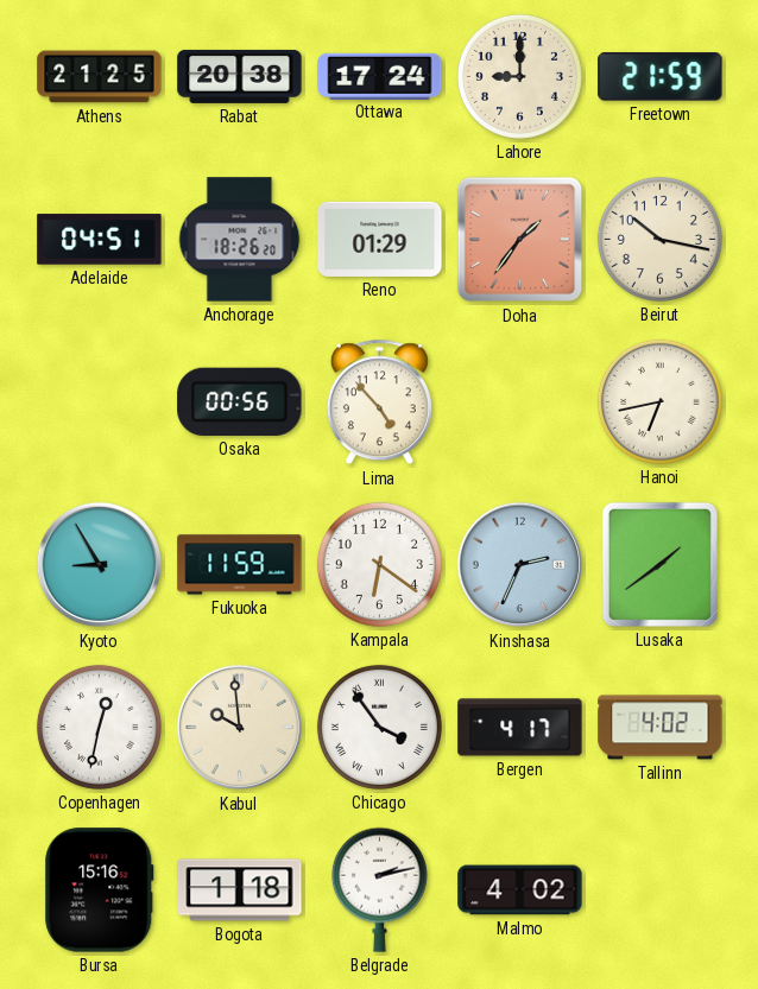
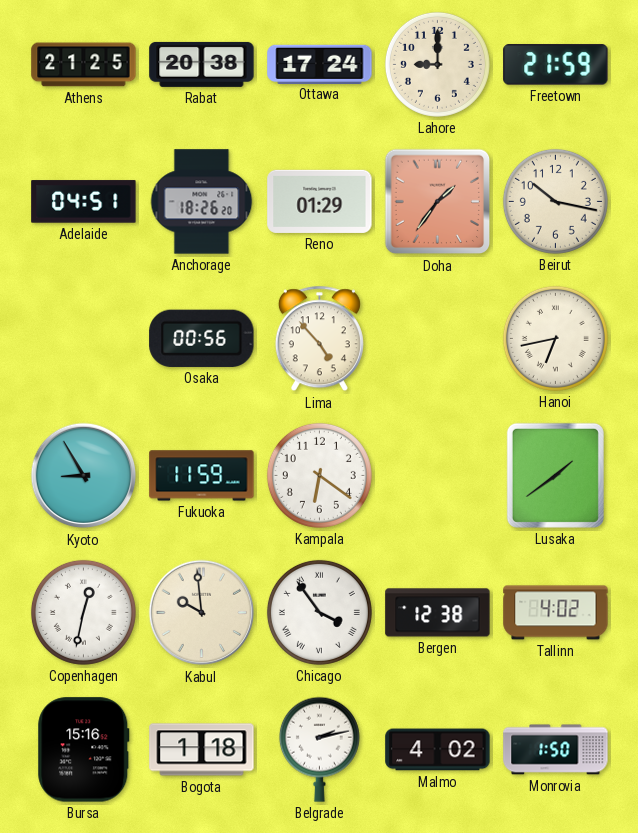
Kinshasa: 2:34 -> none
Bergen: 4:17 -> 12:38
Monrovia: none -> 1:50
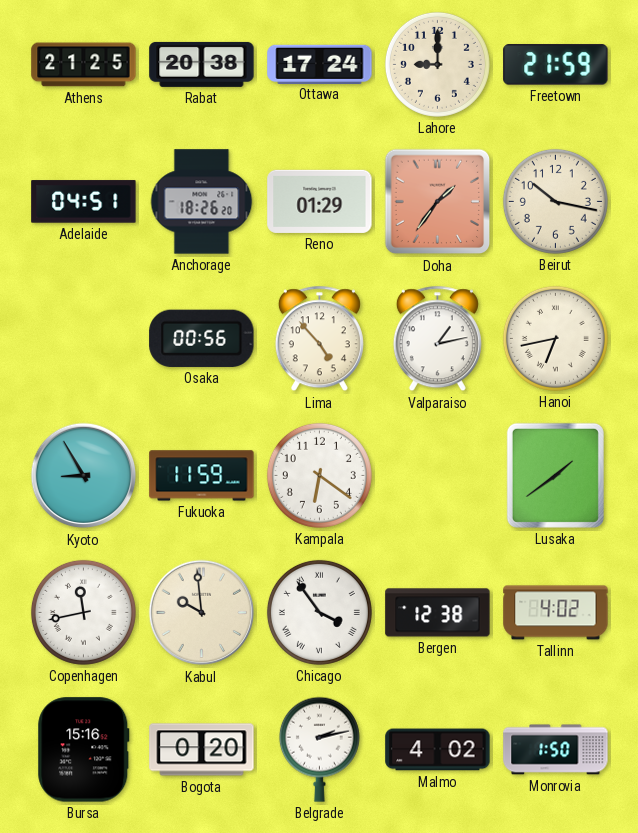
Valparaiso: none -> 1:13
Copenhagen: 12:32 -> 11:43
Bogota: 1:18 -> 0:20
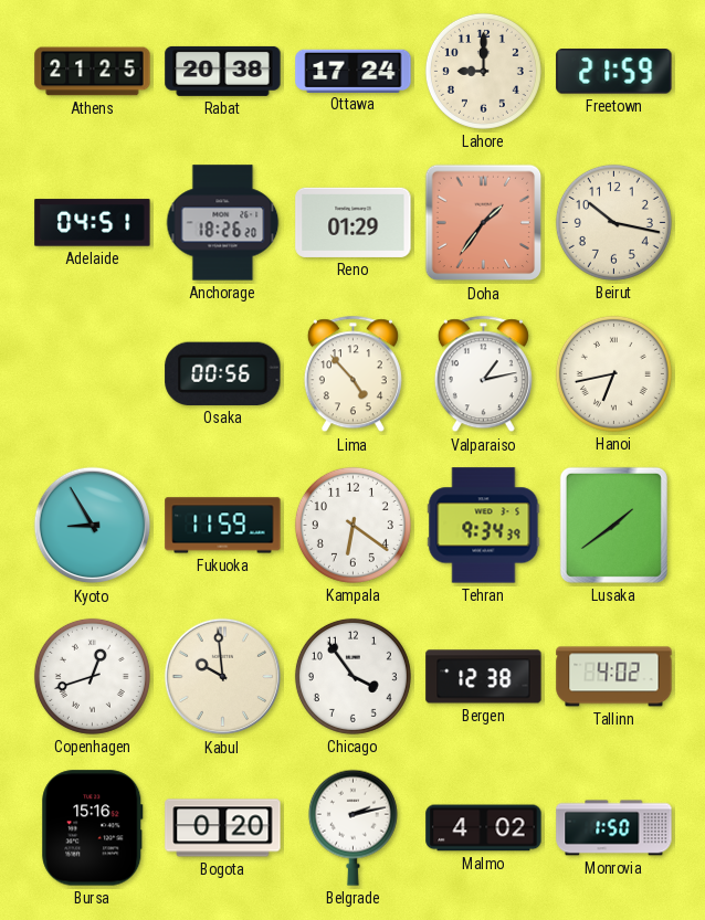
Tehran: none -> 9:34
Copenhagen: 11:43 -> 12:42
Chicago numerals: Roman -> Arabic
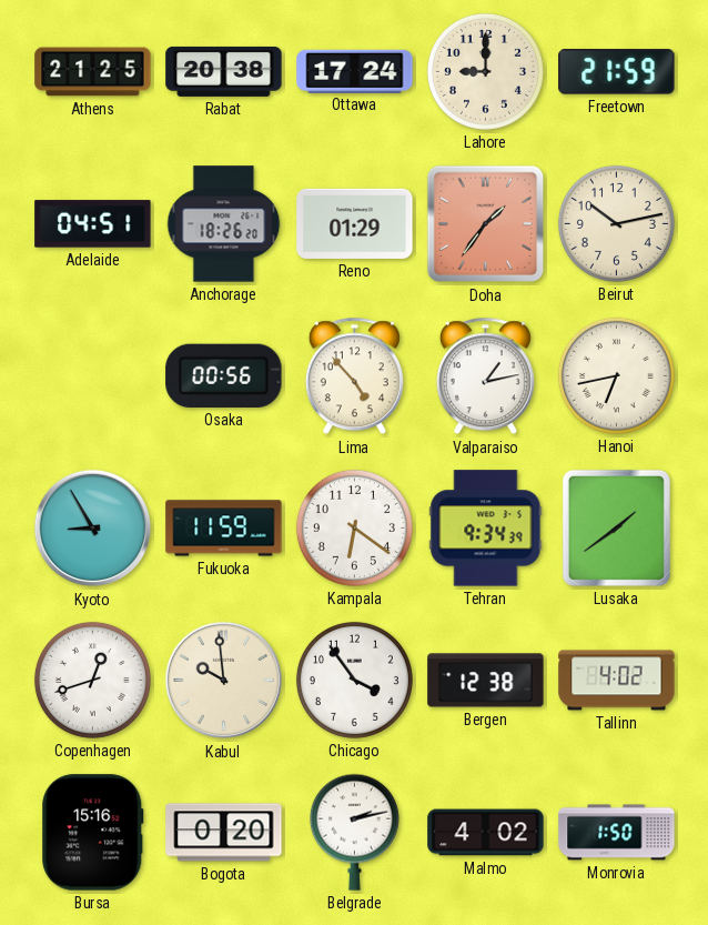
Beirut: 10:17 -> 10:13
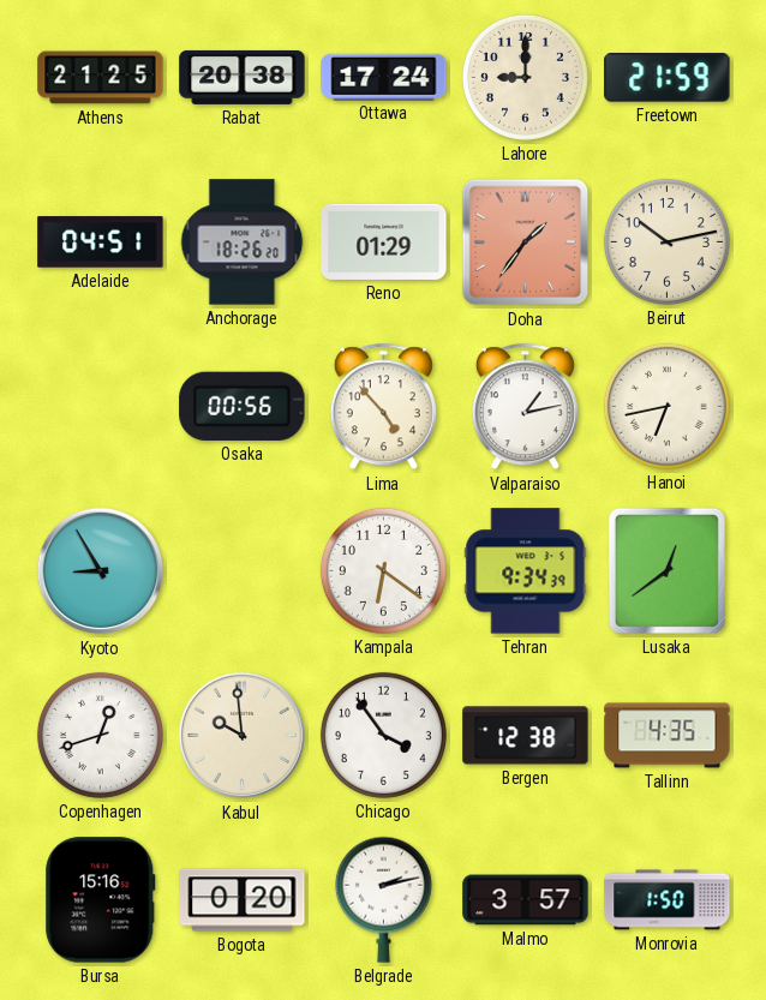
Fukuoka: 11:59 -> none
Lusaka: 1:39 -> 12:39
Tallinn: 4:02 -> 4:35
Malmo: 4:02 -> 3:57
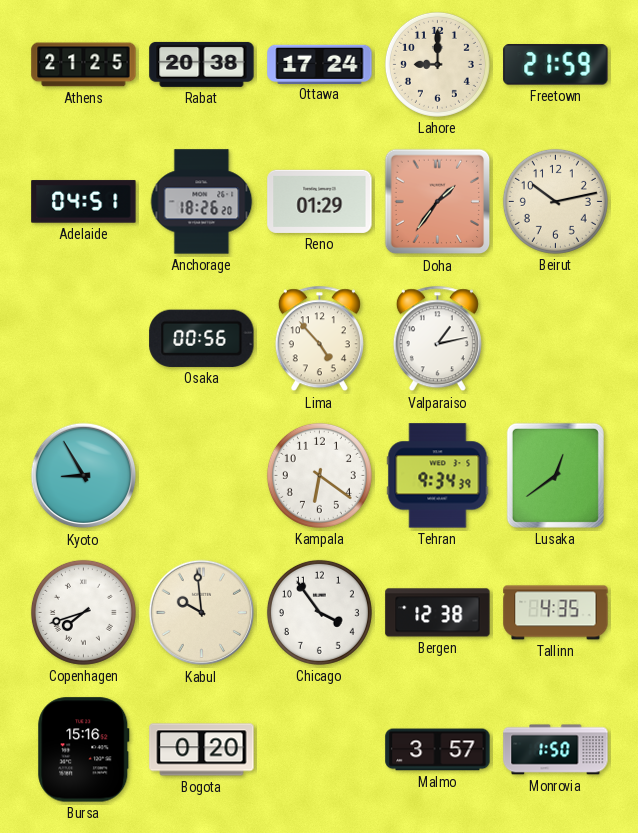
Hanoi: 6:43 -> none
Copenhagen: 12:42 -> 7:42
Belgrade: 2:13 -> none
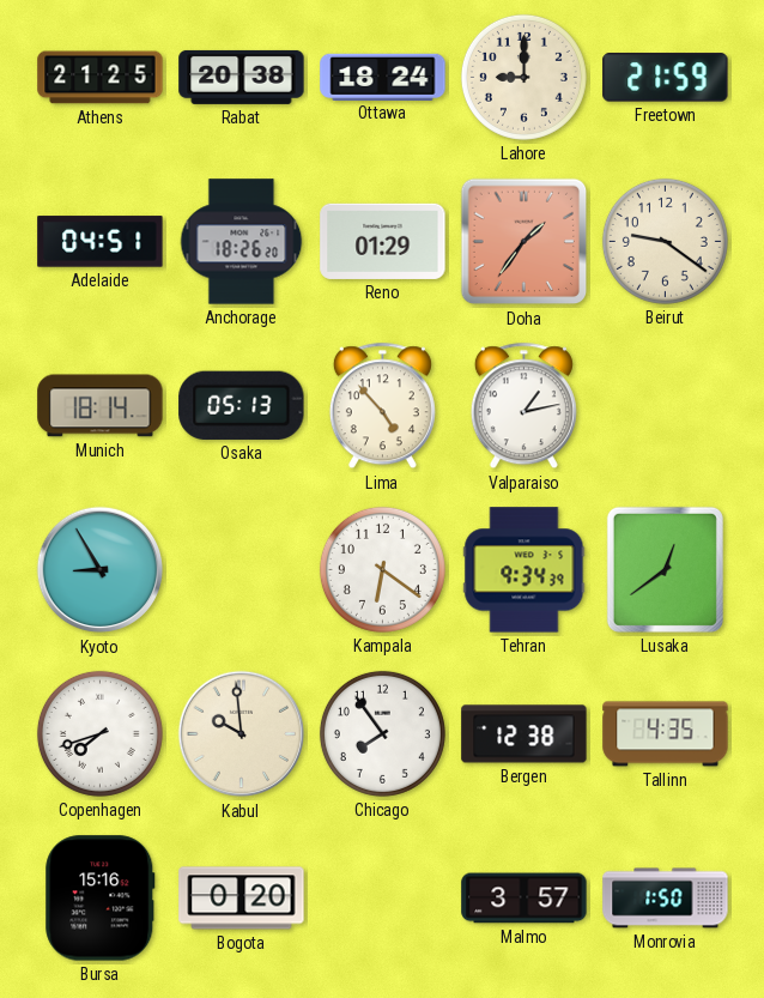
Ottawa: 17:24 -> 18:24
Beirut: 10:13 -> 9:21
Munich: none -> 18:14
Osaka: 00:56 -> 05:13
Chicago: 3:54 -> 7:54
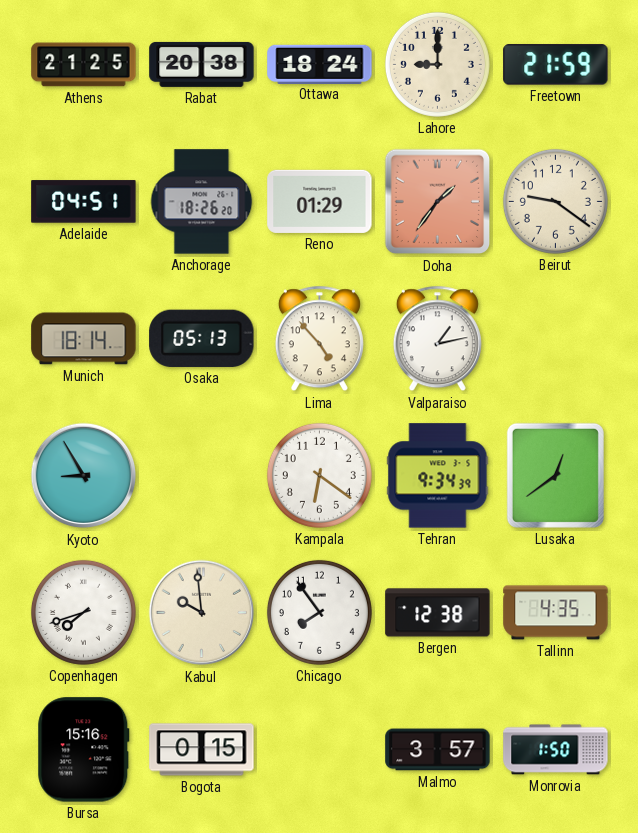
Bogota: 0:20 -> 0:15
